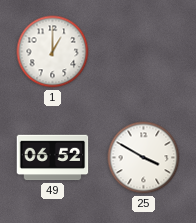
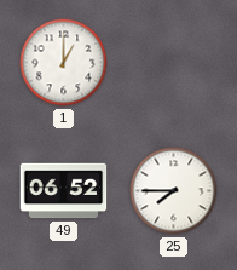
25: 3:50 -> 7:45
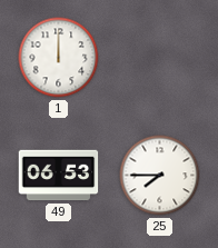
1: 1:00 -> 12:00
49: 06:52 -> 06:53
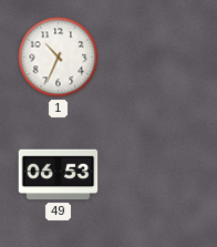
1: 12:00 -> 10:34
25: 7:45 -> none
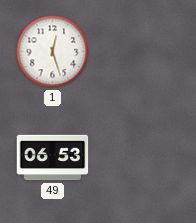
1: 10:34 -> 12:27
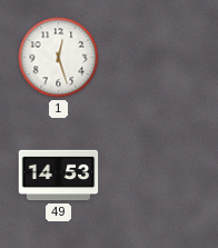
49: 06:53 -> 14:53
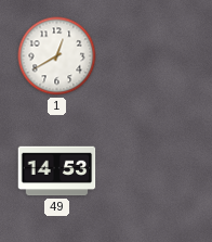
1: 12:27 -> 12:40
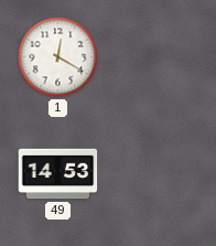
1: 12:40 -> 12:20
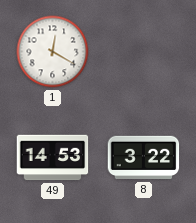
8: none -> 3:22
